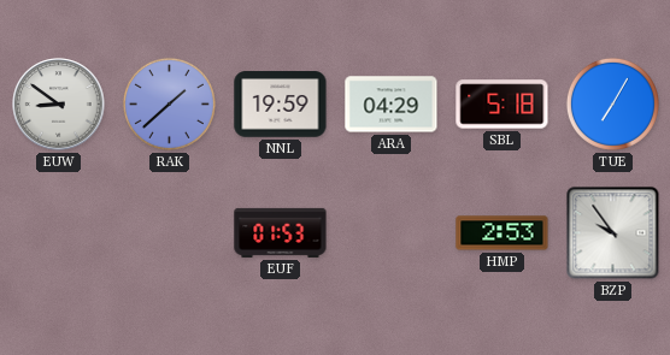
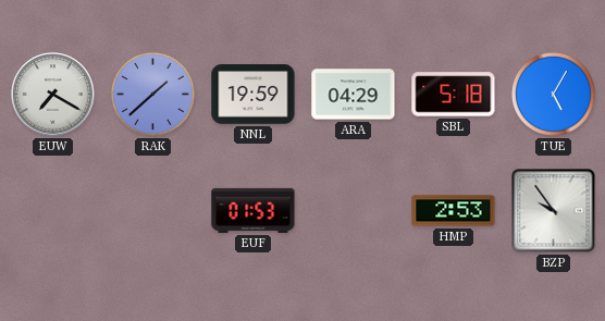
EUW: 8:51 -> 7:20
TUE: 7:05 -> 5:05
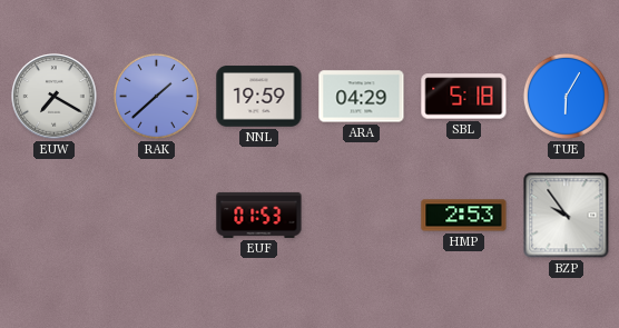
TUE: 5:05 -> 6:05
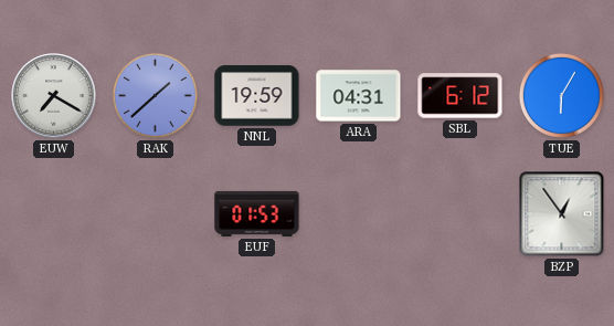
ARA: 04:29 -> 04:31
SBL: 5:18 -> 6:12
HMP: 2:53 -> none
BZP: 9:54 -> 12:54
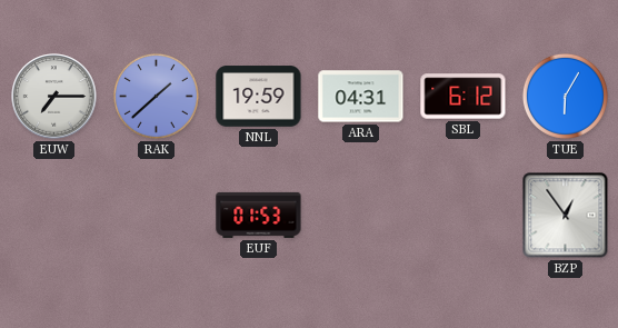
EUW: 7:20 -> 7:15
